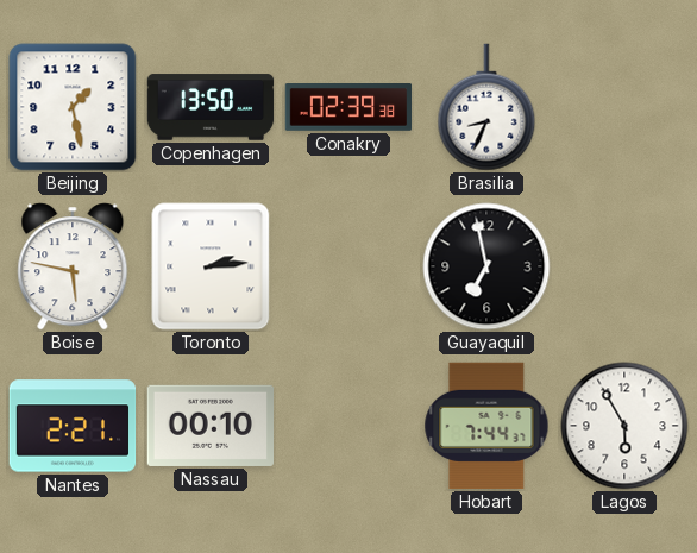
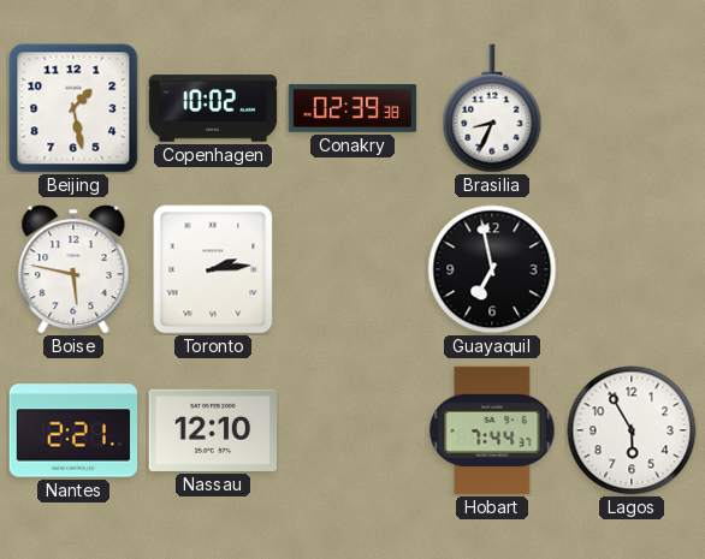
Copenhagen: 13:50 -> 10:02
Nassau: 00:10 -> 12:10
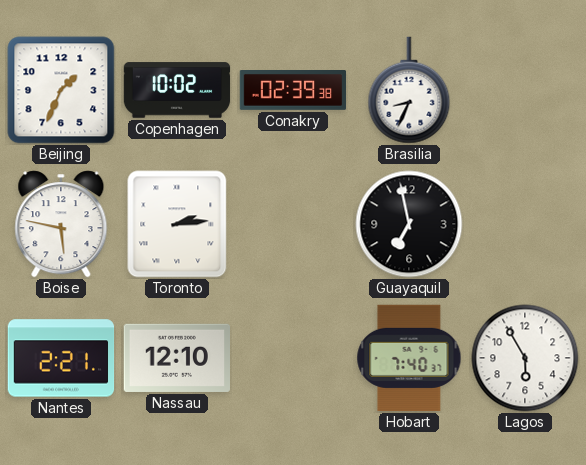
Beijing: 1:28 -> 1:34
Hobart: 7:44 -> 7:40
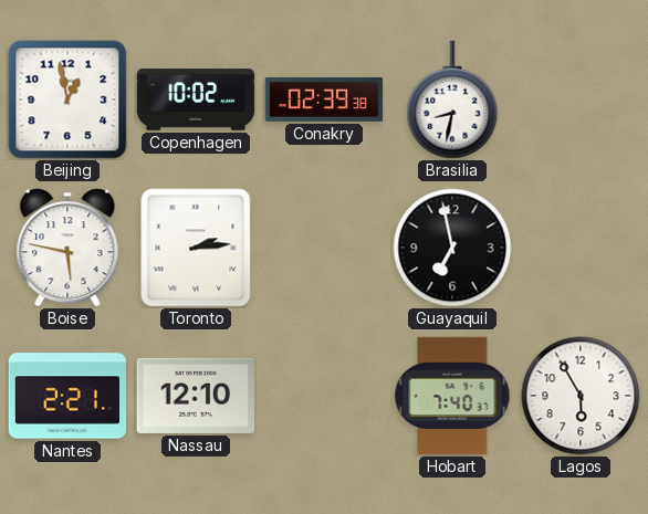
Beijing: 1:34 -> 12:58
Brasilia: 8:34 -> 8:32
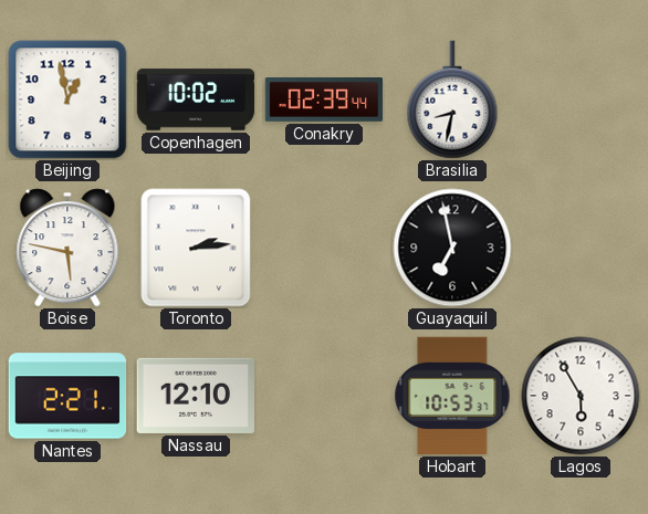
Conakry: 02:39:38 -> 02:39:44
Hobart: 7:40 -> 10:53
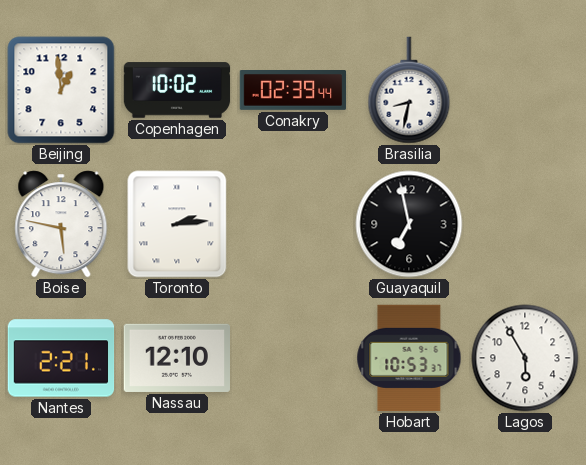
Beijing: 12:58 -> 12:59
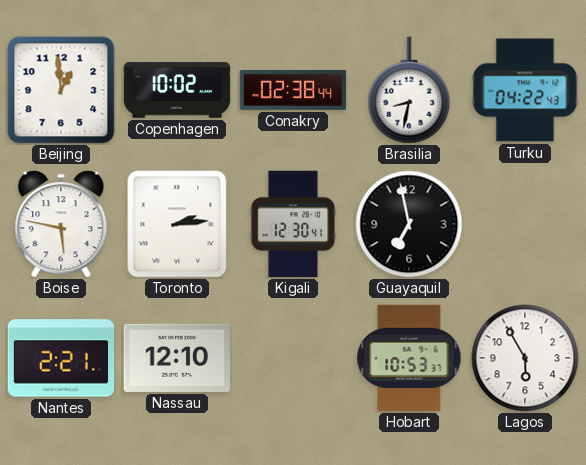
Conakry: 02:39 -> 02:38
Turku: none -> 04:22
Kigali: none -> 12:30
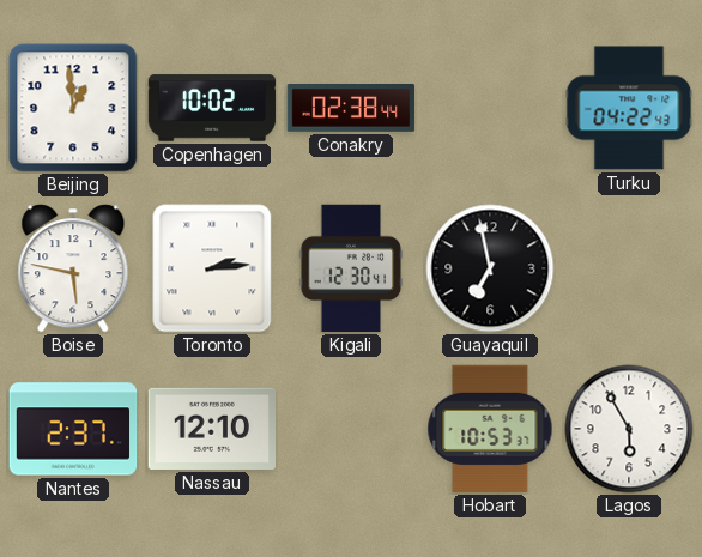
Brasilia: 8:32 -> none
Nantes: 2:21 -> 2:37
